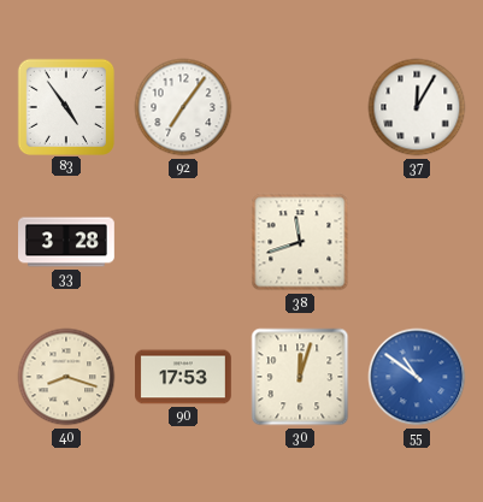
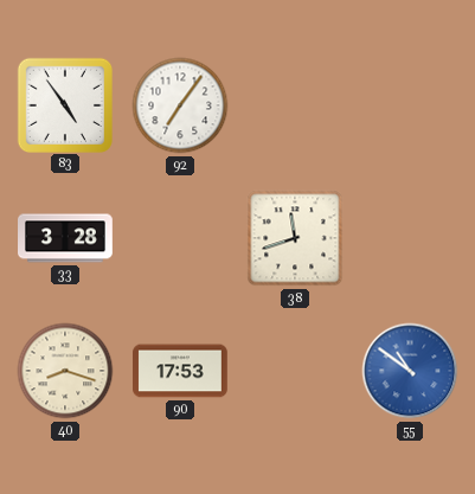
37: 12:05 -> none
30: 12:03 -> none
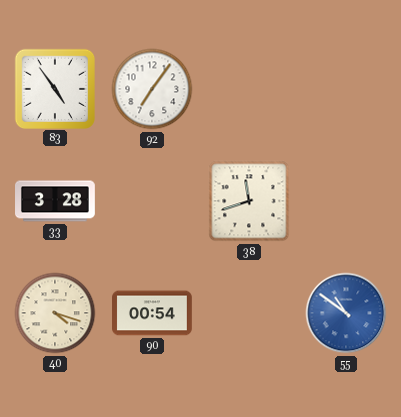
40: 8:18 -> 4:18
90: 17:53 -> 00:54
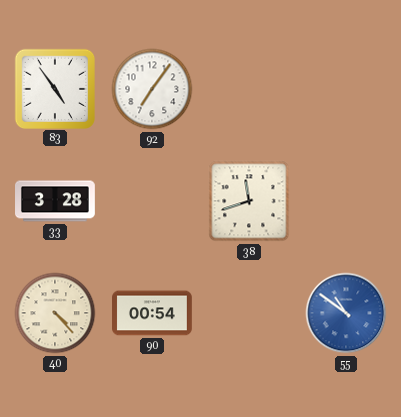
40: 4:18 -> 4:23
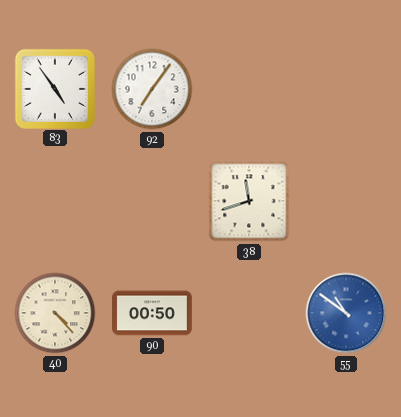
33: 3:28 -> none
90: 00:54 -> 00:50
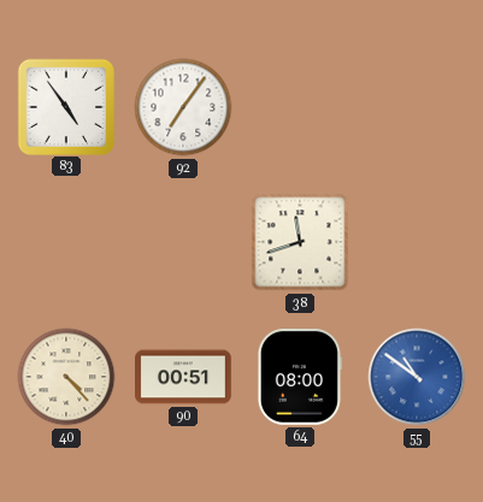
90: 00:50 -> 00:51
64: none -> 08:00
